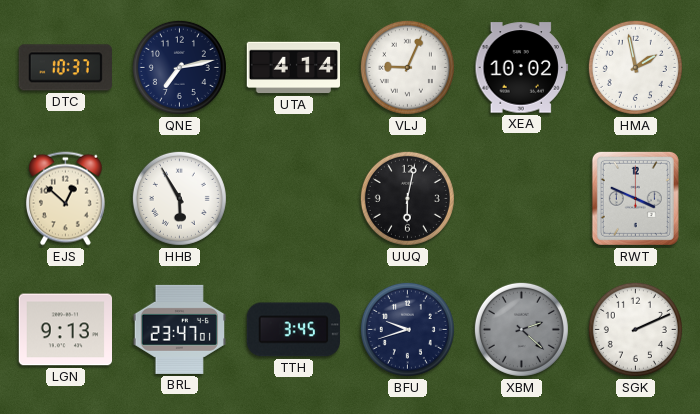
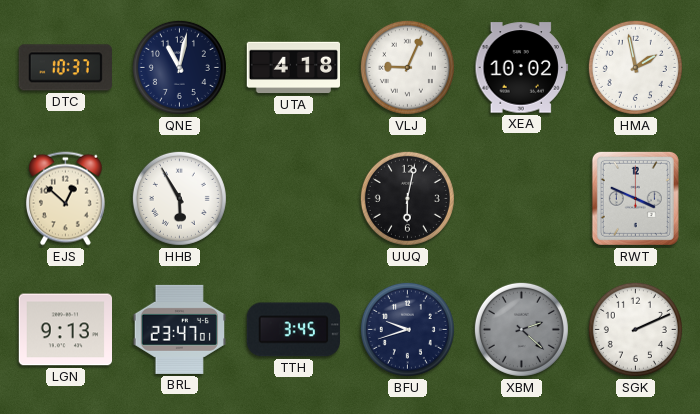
QNE: 7:13 -> 11:02
UTA: 4:14 -> 4:18
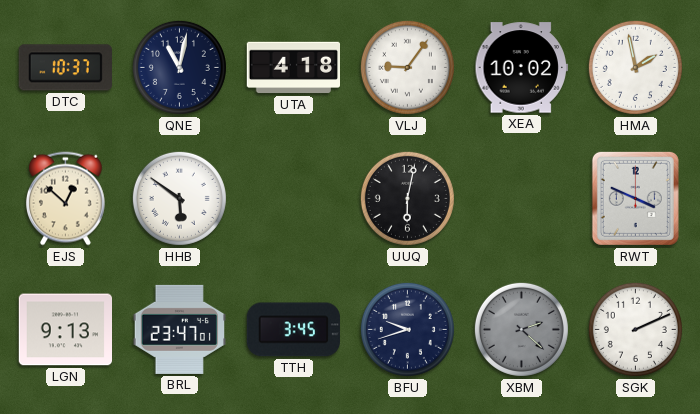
VLJ: 9:04 -> 9:06
HHB: 5:55 -> 5:51
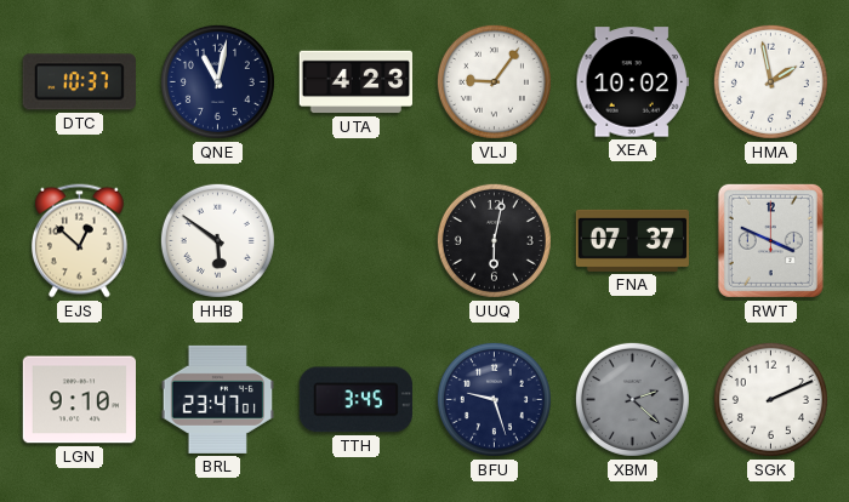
UTA: 4:18 -> 4:23
FNA: none -> 07:37
LGN: 9:13 -> 9:10
BFU: 9:42 -> 9:27
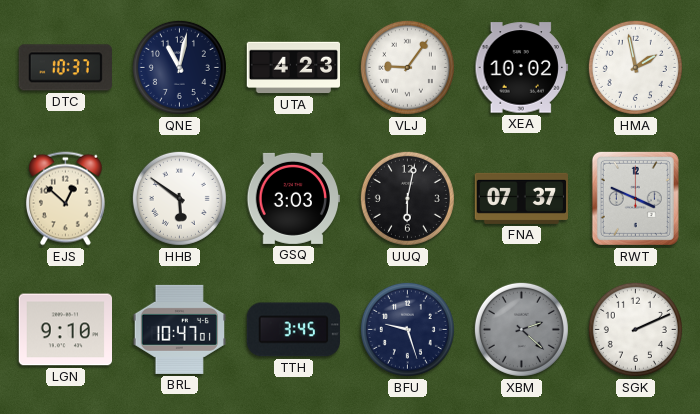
GSQ: none -> 3:03
BRL: 23:47 -> 10:47
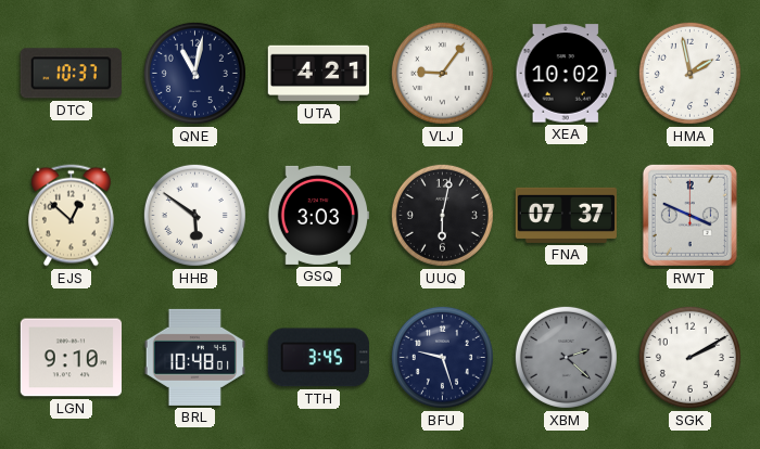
UTA: 4:23 -> 4:21
BRL: 10:47 -> 10:48
SGK: 2:11 -> 2:10
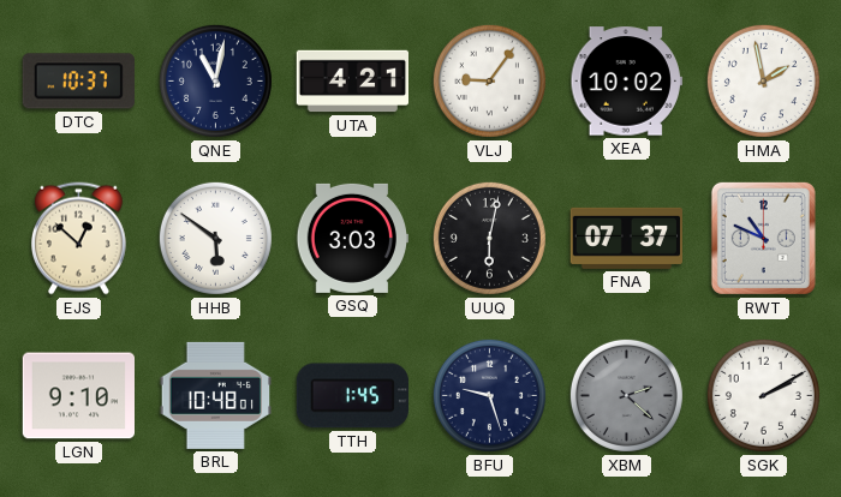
RWT: 3:49 -> 10:49
TTH: 3:45 -> 1:45
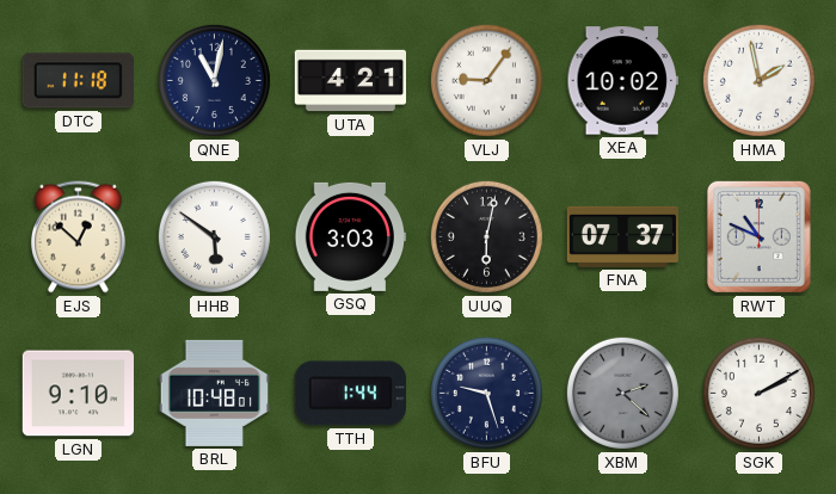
DTC: 10:37 -> 11:18
TTH: 1:45 -> 1:44
